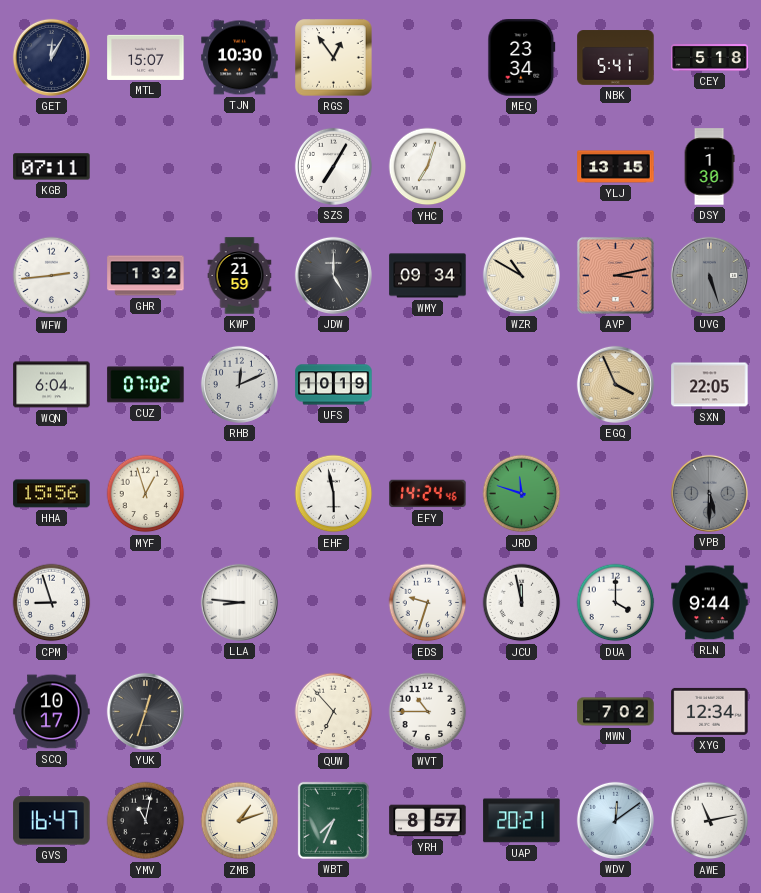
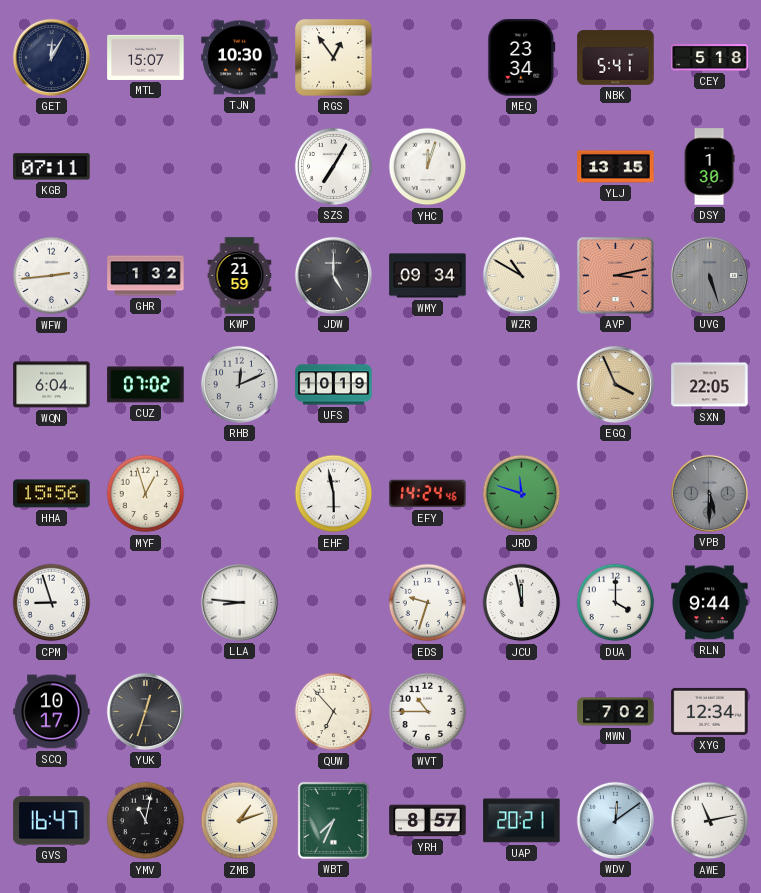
YHC: 7:03 -> 12:03
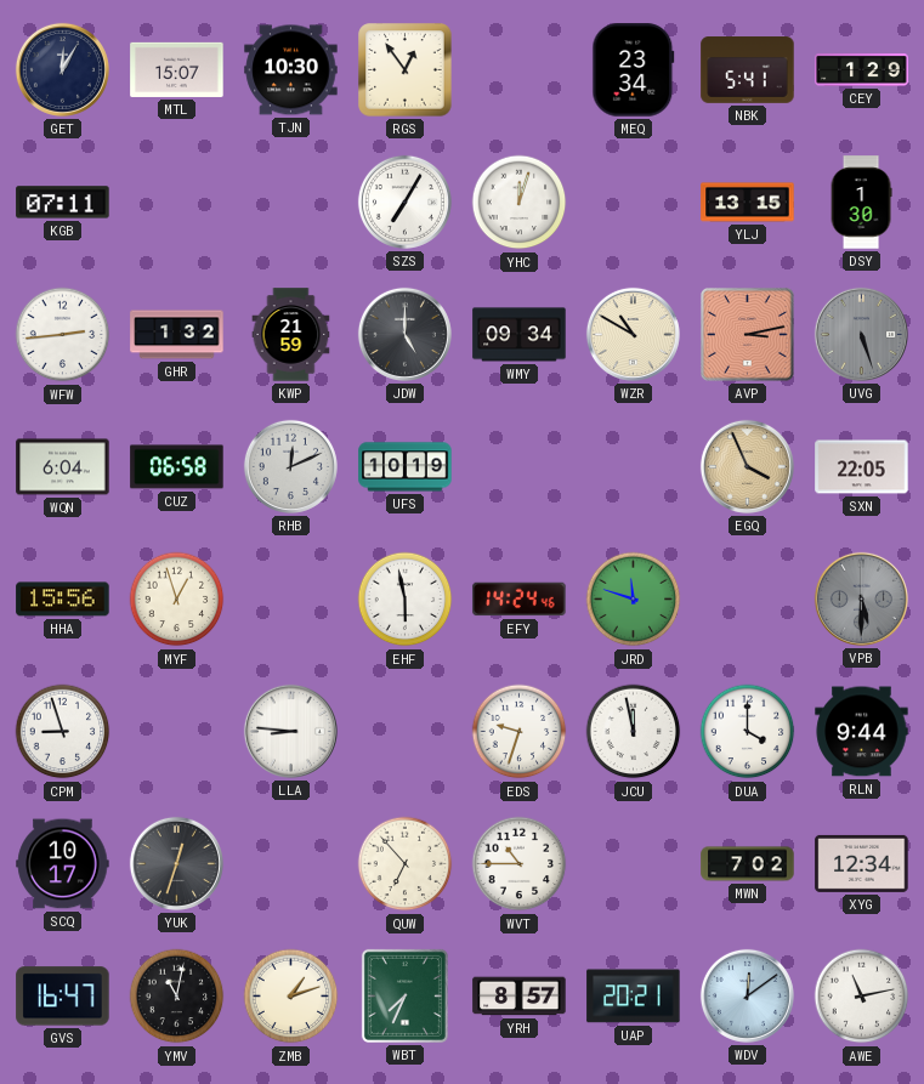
CEY: 5:18 -> 1:29
CUZ: 07:02 -> 06:58
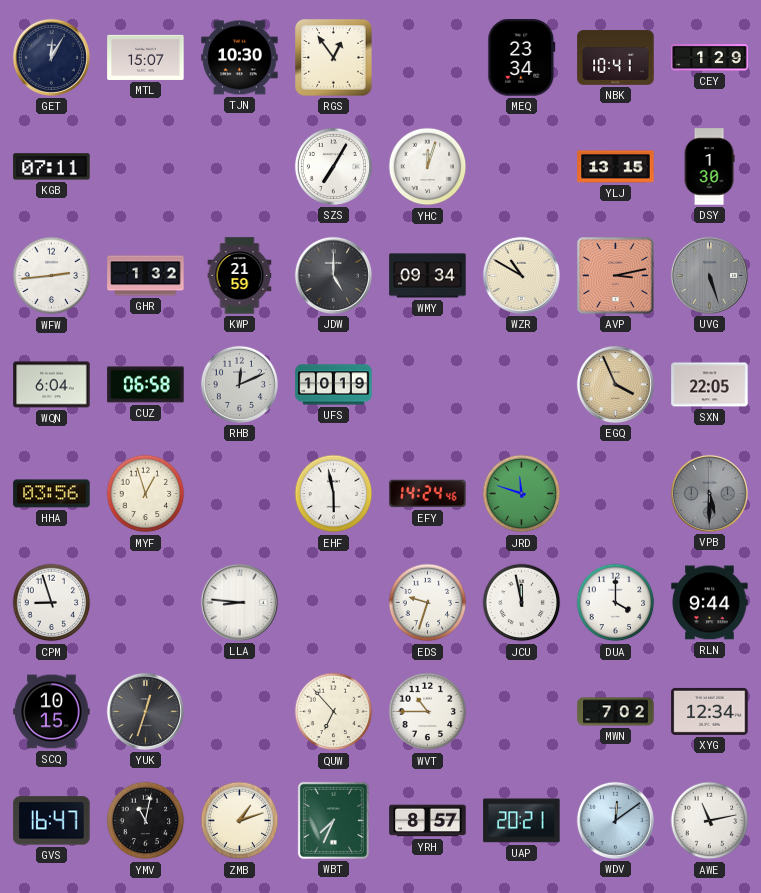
NBK: 5:41 -> 10:41
HHA: 15:56 -> 03:56
SCQ: 10:17 -> 10:15
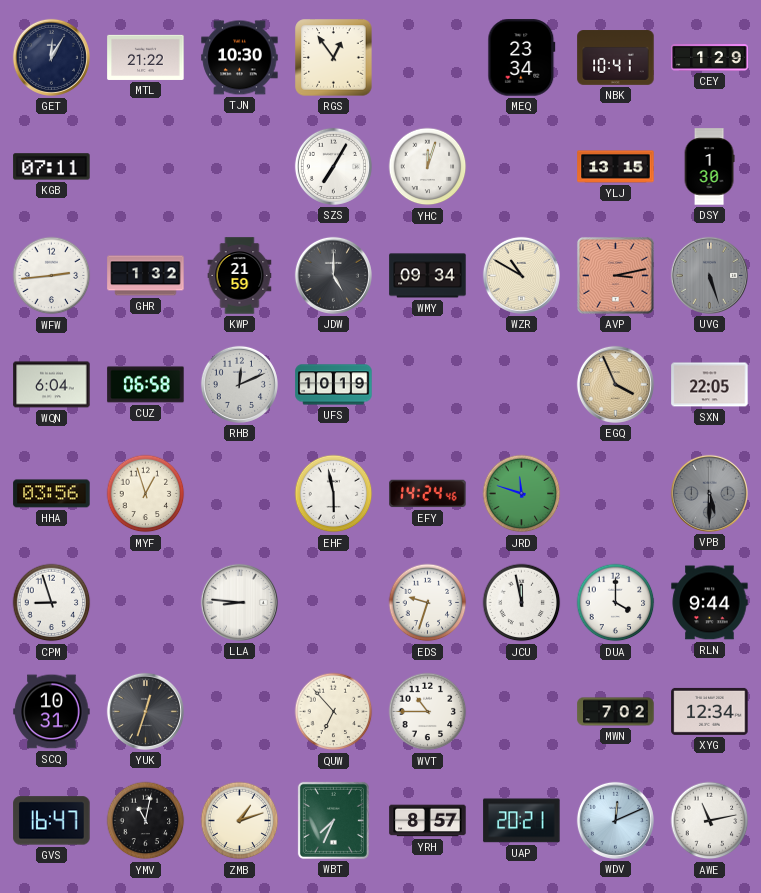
MTL: 15:07 -> 21:22
SCQ: 10:15 -> 10:31
WDV: 12:09 -> 12:11
